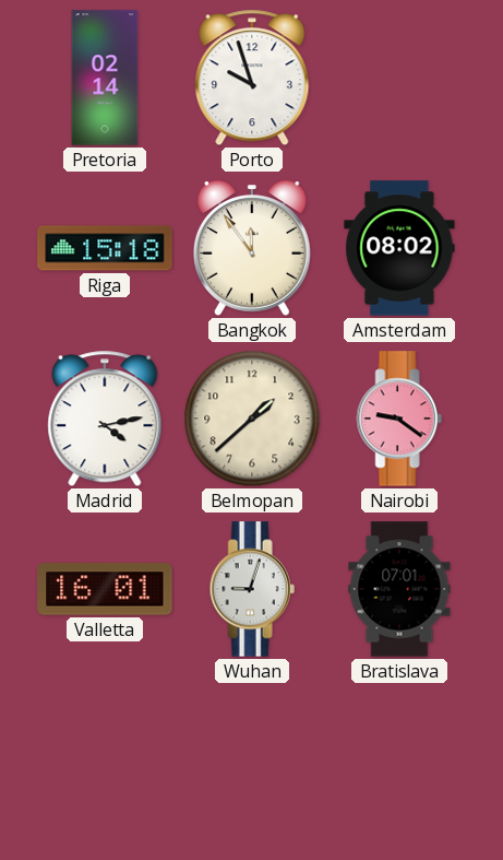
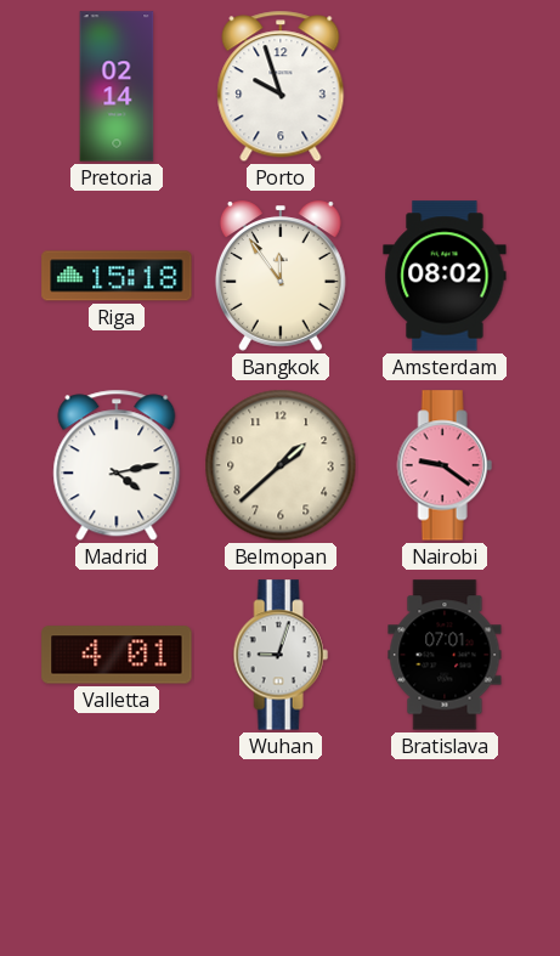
Valletta: 16:01 -> 4:01
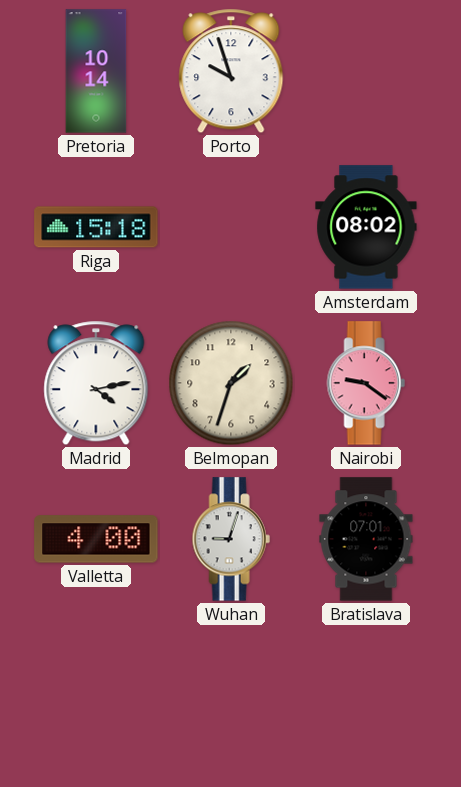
Pretoria: 02:14 -> 10:14
Bangkok: 11:54 -> none
Belmopan: 1:38 -> 1:33
Valletta: 4:01 -> 4:00
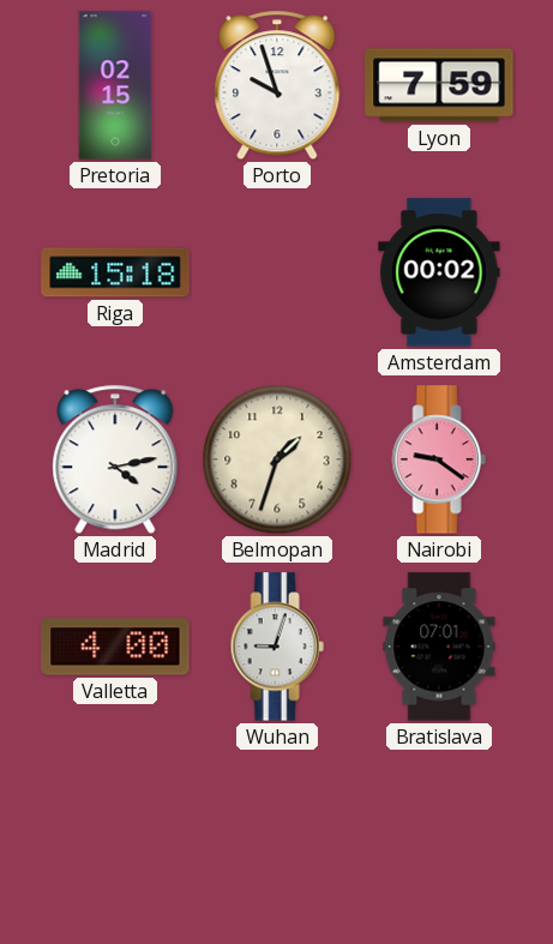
Pretoria: 10:14 -> 02:15
Lyon: none -> 7:59
Amsterdam: 08:02 -> 00:02
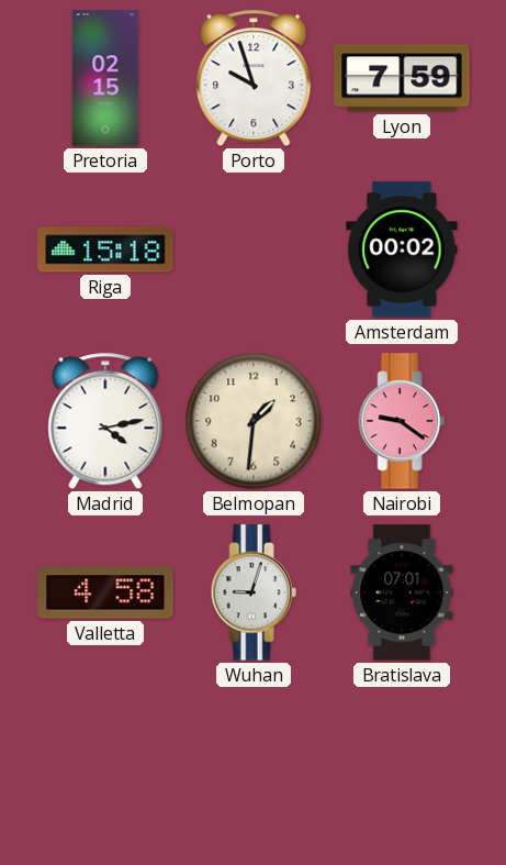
Belmopan: 1:33 -> 1:31
Valletta: 4:00 -> 4:58
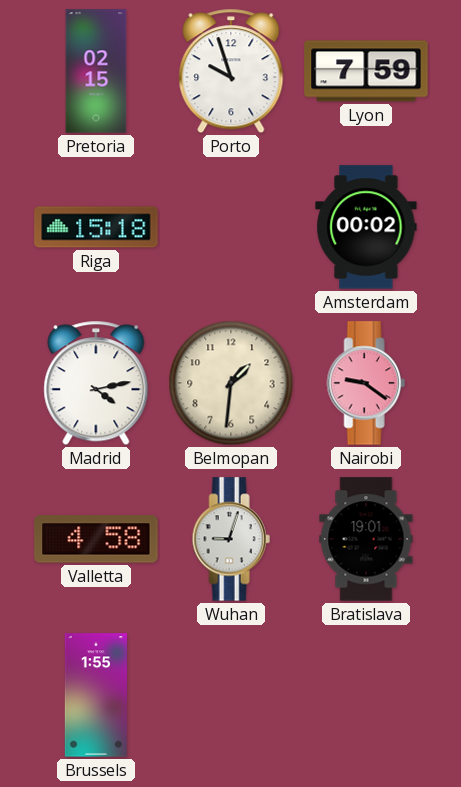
Bratislava: 07:01 -> 19:01
Brussels: none -> 1:55
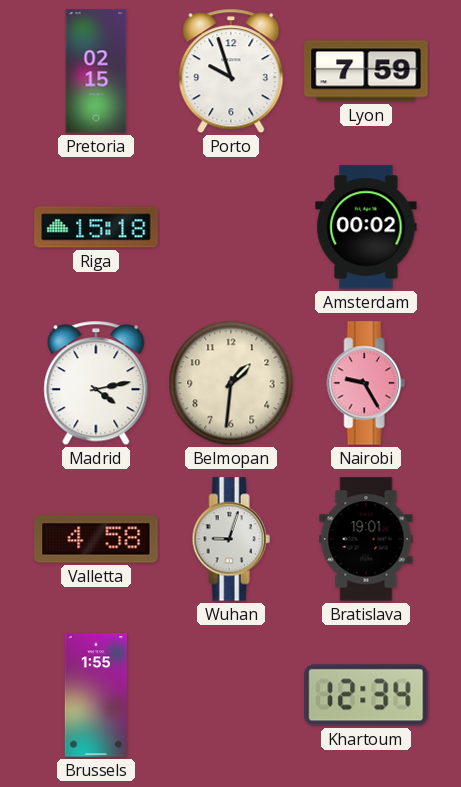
Nairobi: 9:21 -> 9:25
Khartoum: none -> 12:34
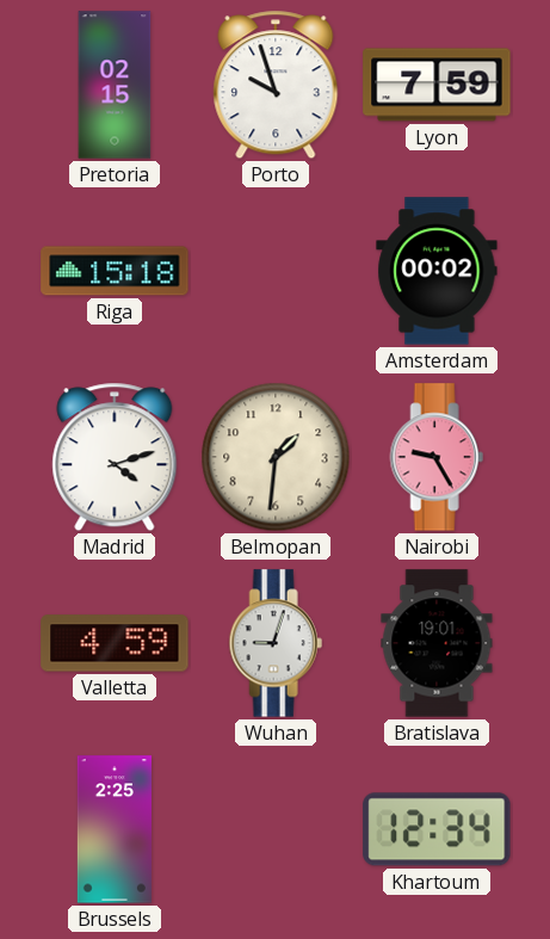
Madrid: 4:13 -> 4:12
Valletta: 4:58 -> 4:59
Brussels: 1:55 -> 2:25
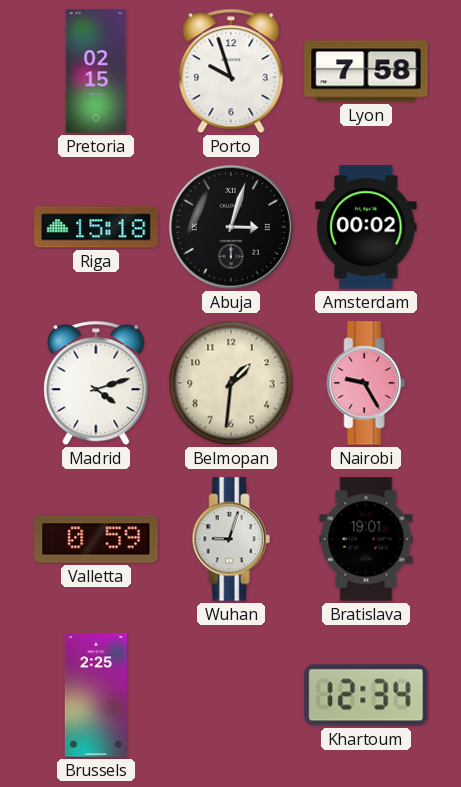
Lyon: 7:59 -> 7:58
Abuja: none -> 3:03
Valletta: 4:59 -> 0:59
